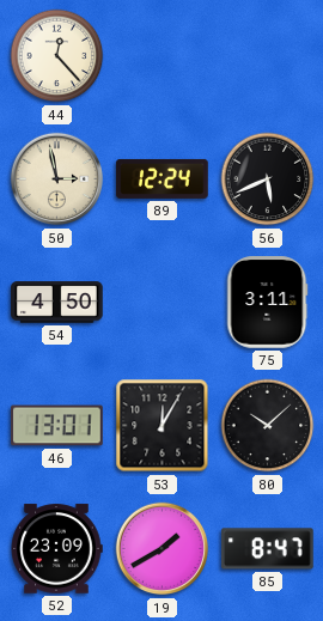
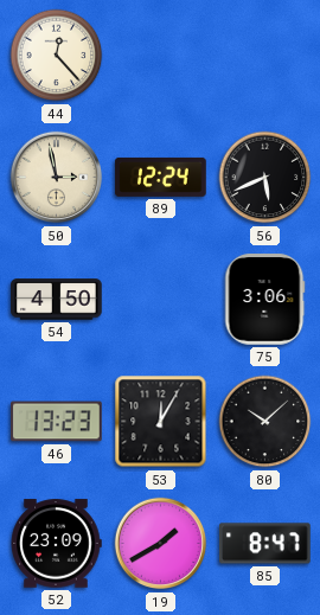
75: 3:11 -> 3:06
46: 13:01 -> 13:23
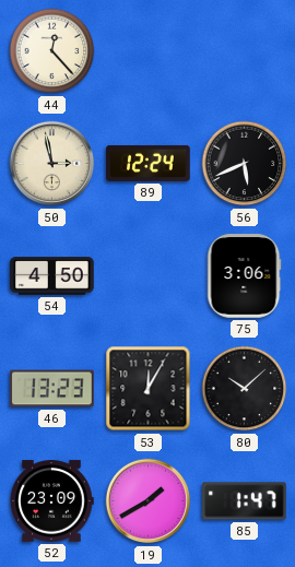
85: 8:47 -> 1:47
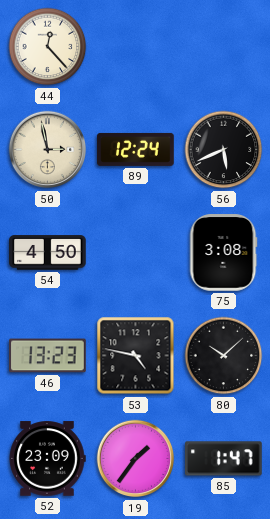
75: 3:06 -> 3:08
53: 12:05 -> 4:47
19: 1:40 -> 1:36
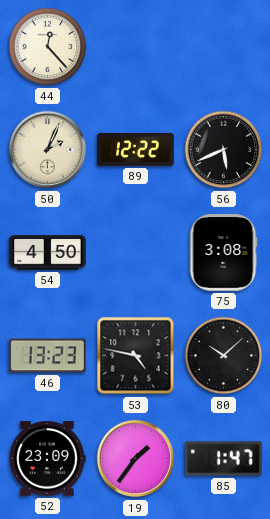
50: 2:58 -> 2:04
89: 12:24 -> 12:22
